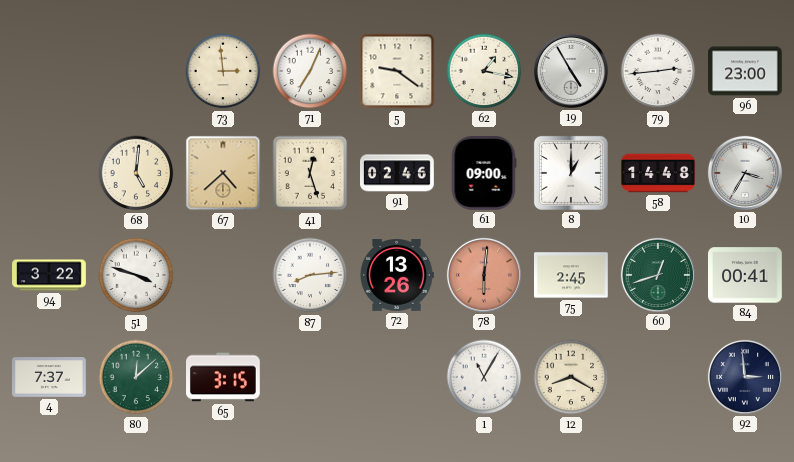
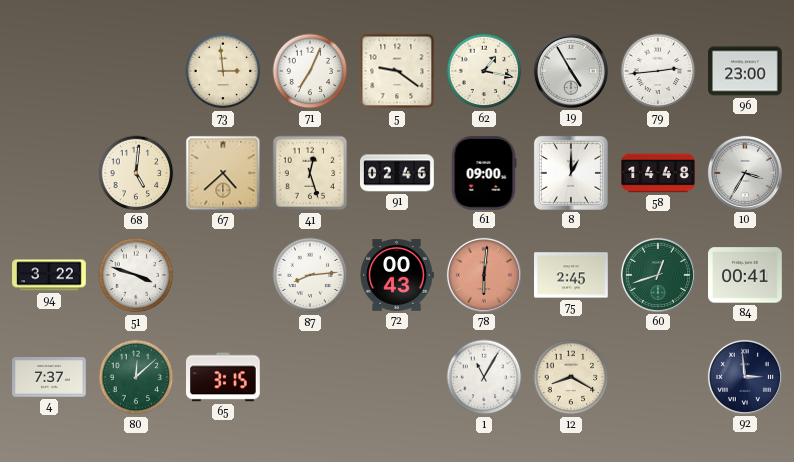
72: 13:26 -> 00:43
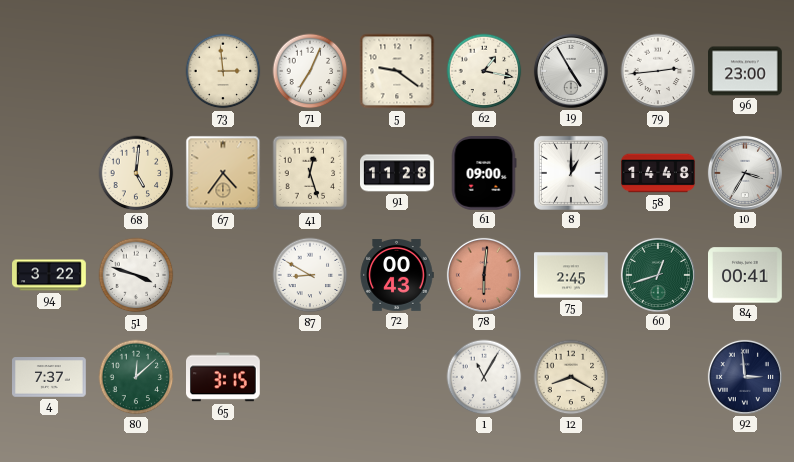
67: 4:38 -> 4:36
91: 02:46 -> 11:28
87: 8:14 -> 8:50
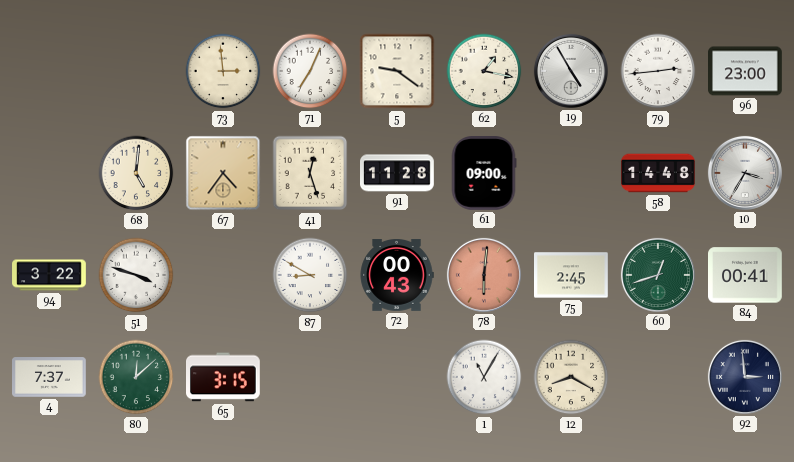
8: 1:00 -> none
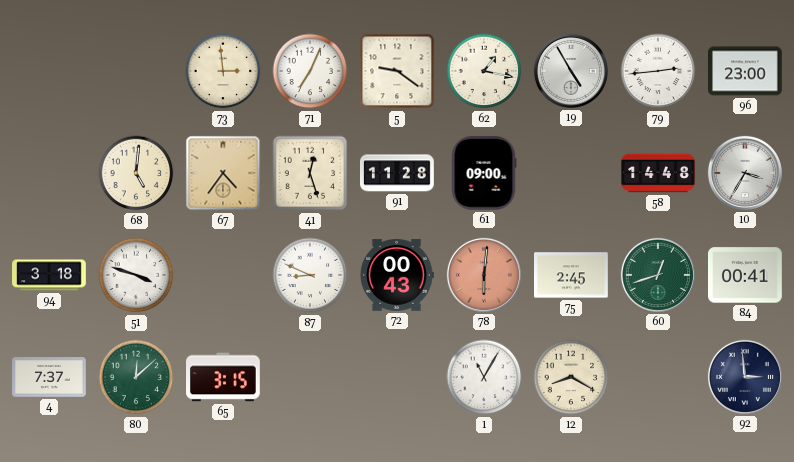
94: 3:22 -> 3:18
87: 8:50 -> 8:49
